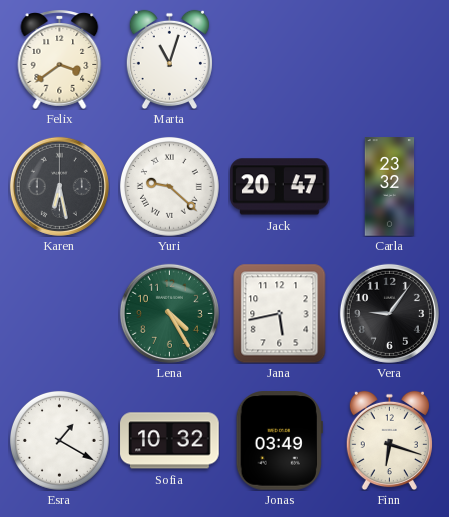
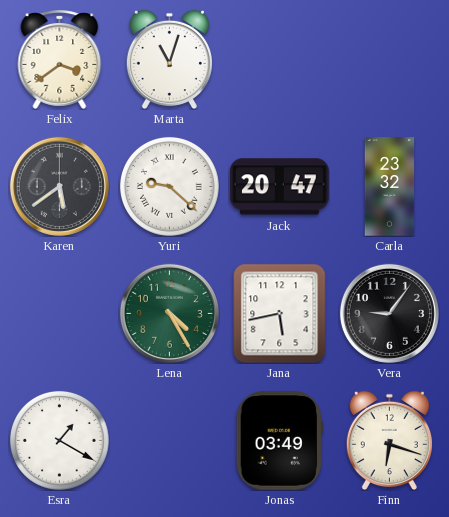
Karen: 6:28 -> 5:39
Sofia: 10:32 -> none
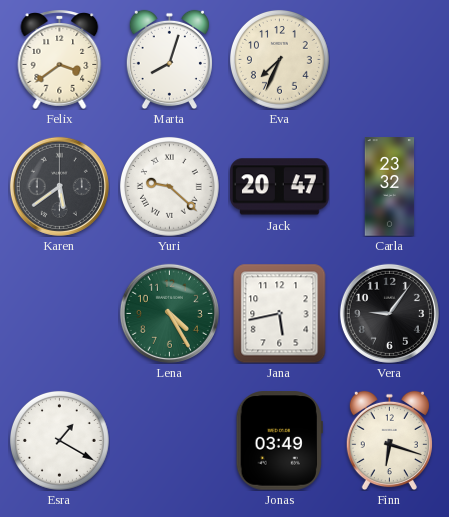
Marta: 11:03 -> 8:03
Eva: none -> 7:34
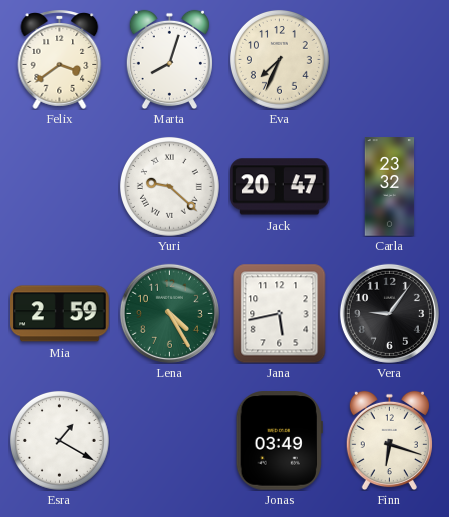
Karen: 5:39 -> none
Mia: none -> 2:59
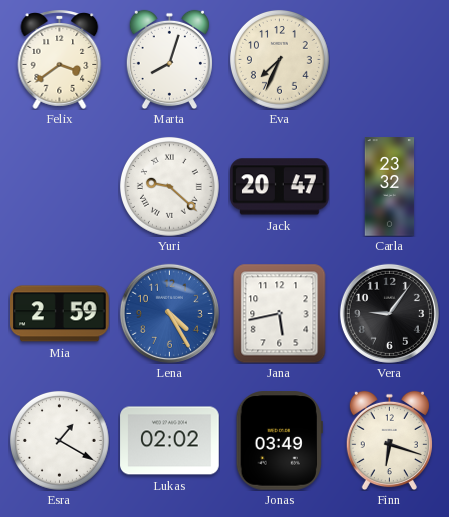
Lena dial: green -> blue
Lukas: none -> 02:02
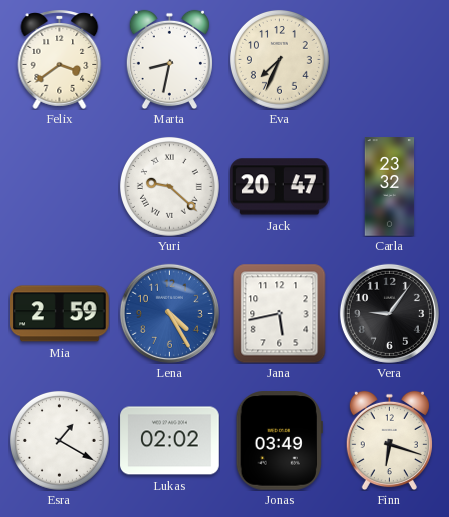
Marta: 8:03 -> 8:32
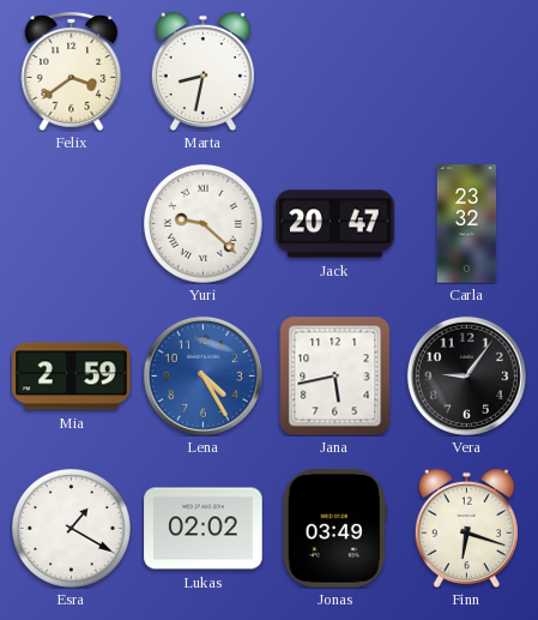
Eva: 7:34 -> none
